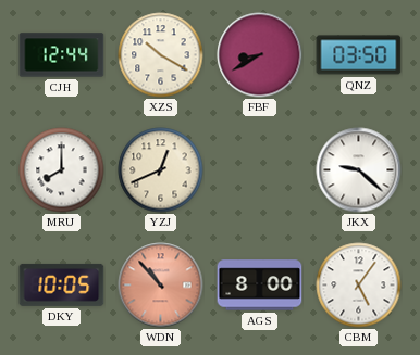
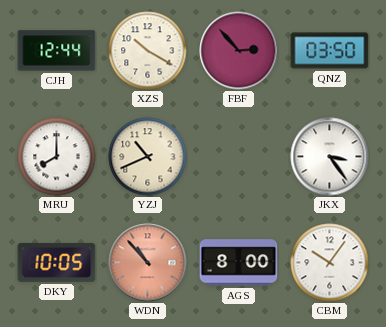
FBF: 8:40 -> 2:53
YZJ: 12:41 -> 10:41
JKX: 9:22 -> 3:24
CBM: 5:06 -> 10:06
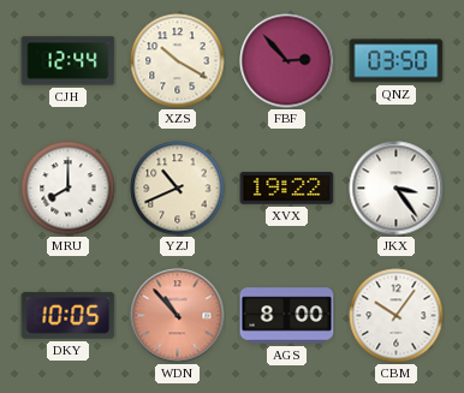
XVX: none -> 19:22
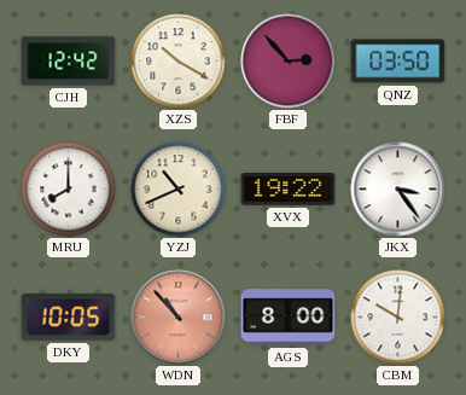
CJH: 12:44 -> 12:42
CBM: 10:06 -> 10:01
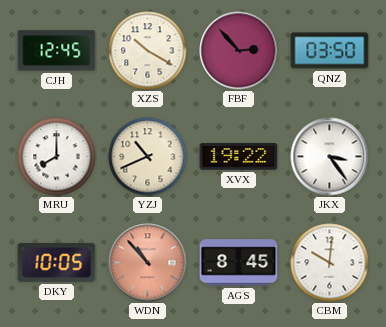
CJH: 12:42 -> 12:45
AGS: 8:00 -> 8:45
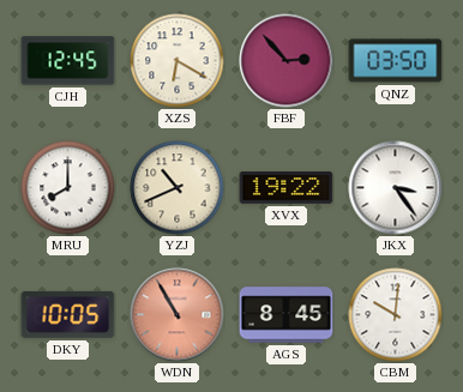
XZS: 10:20 -> 6:20
WDN: 10:53 -> 10:55
